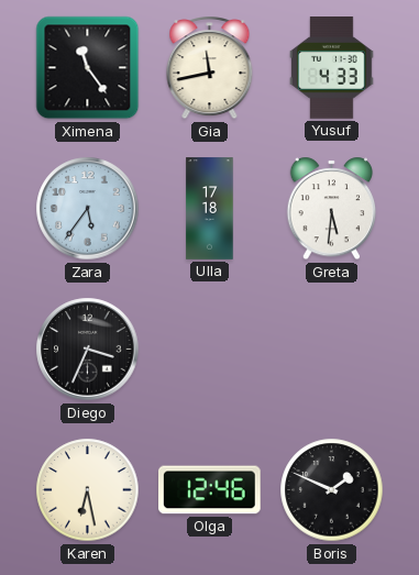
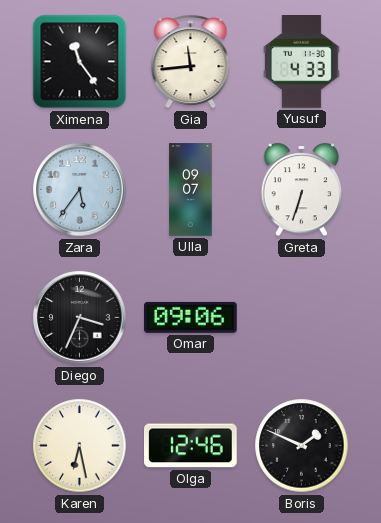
Gia: 11:43 -> 11:44
Ulla: 17:18 -> 09:07
Greta: 5:31 -> 6:33
Omar: none -> 09:06
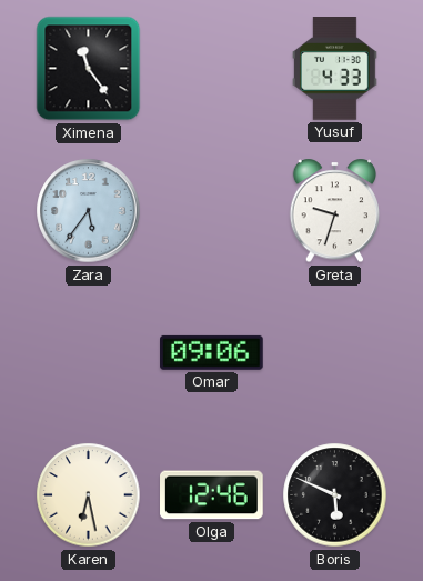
Gia: 11:44 -> none
Ulla: 09:07 -> none
Greta: 6:33 -> 9:33
Diego: 3:34 -> none
Boris: 1:49 -> 5:49
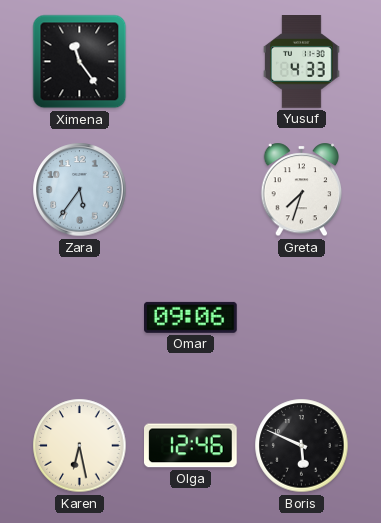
Greta: 9:33 -> 7:33
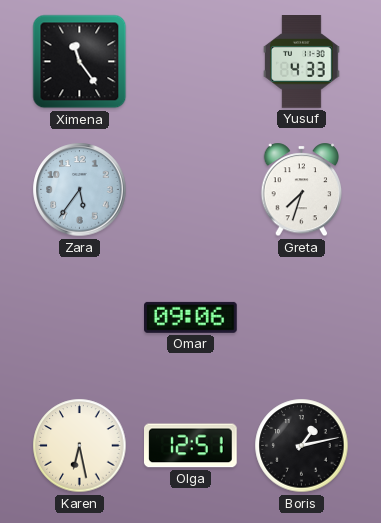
Olga: 12:46 -> 12:51
Boris: 5:49 -> 1:13
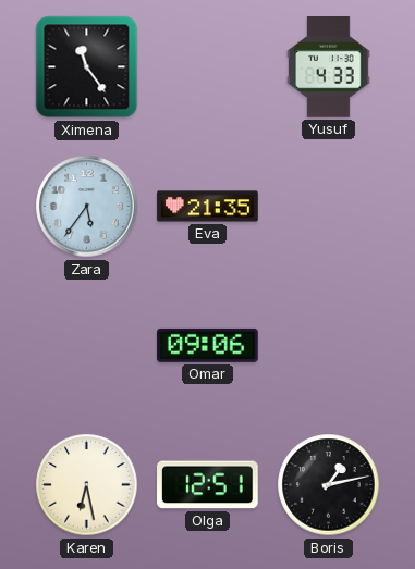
Eva: none -> 21:35
Greta: 7:33 -> none
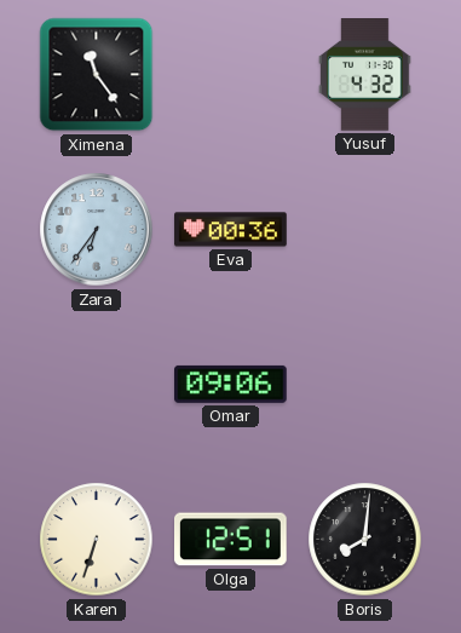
Yusuf: 4:33 -> 4:32
Zara: 5:36 -> 6:36
Eva: 21:35 -> 00:36
Karen: 6:28 -> 6:33
Boris: 1:13 -> 8:01
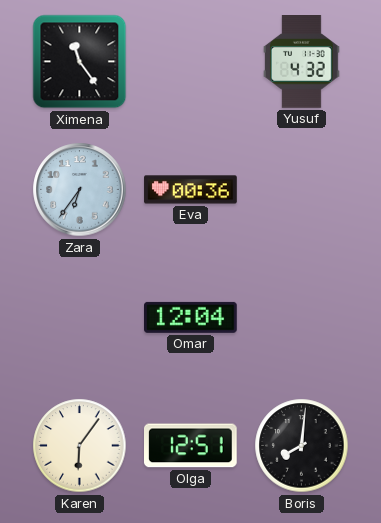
Omar: 09:06 -> 12:04
Karen: 6:33 -> 6:06
